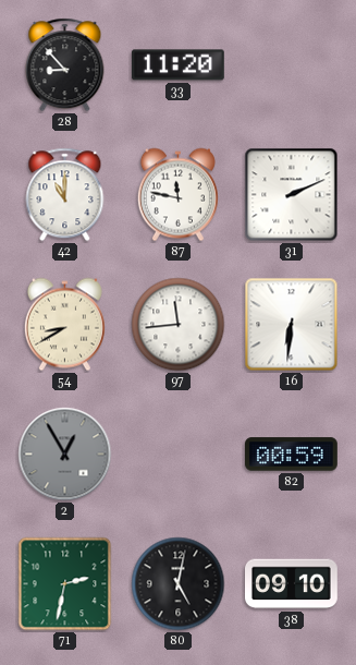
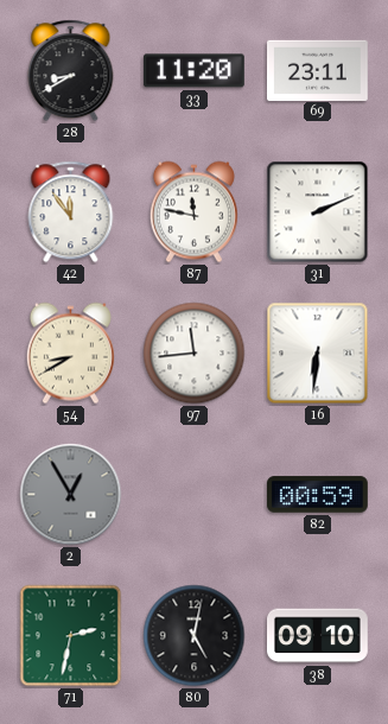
28: 8:53 -> 8:40
69: none -> 23:11
42: 11:00 -> 11:54
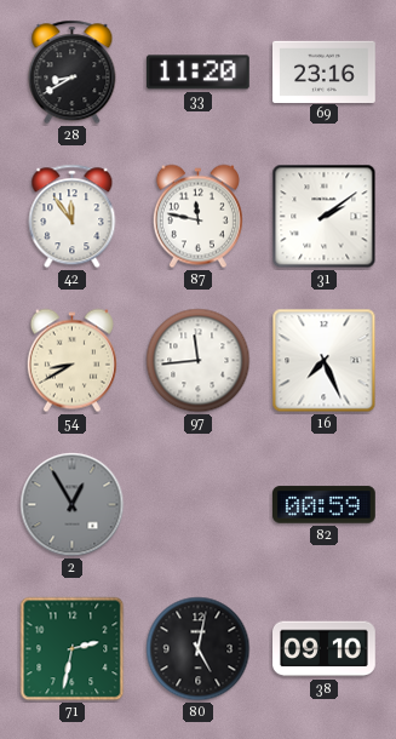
69: 23:11 -> 23:16
31: 2:11 -> 2:09
16: 6:31 -> 7:26
